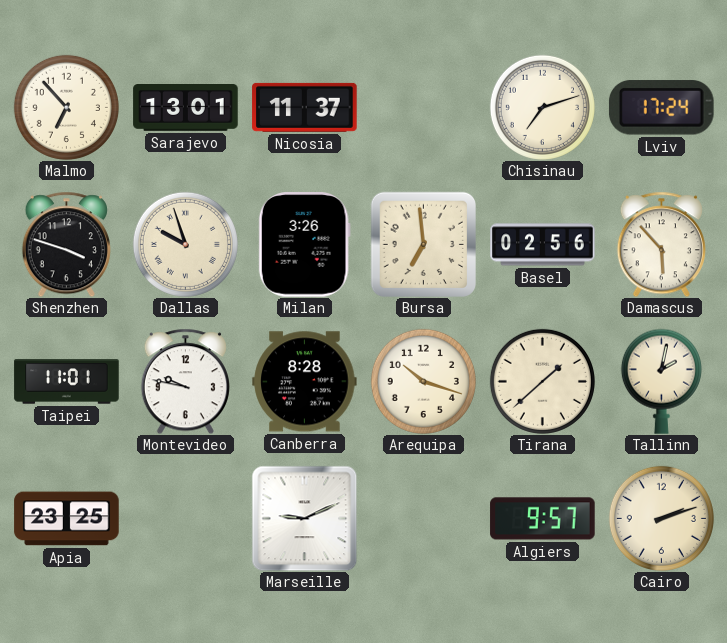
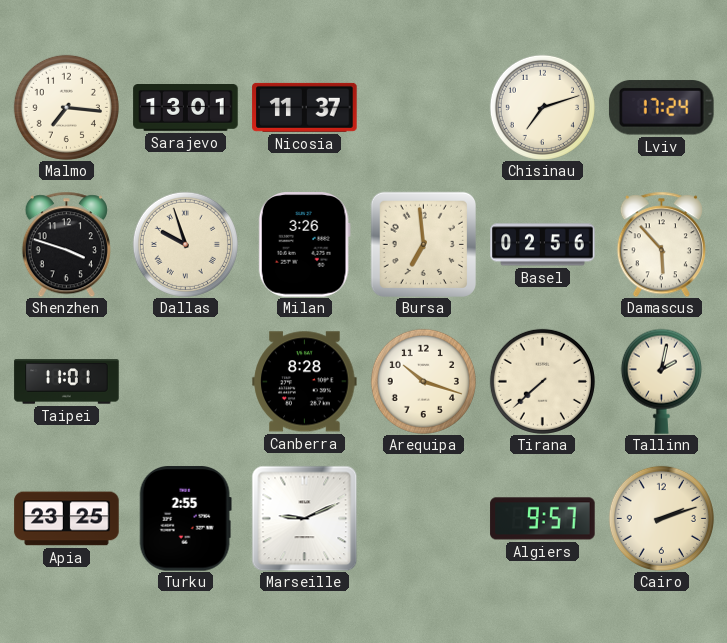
Malmo: 6:53 -> 7:16
Montevideo: 9:47 -> none
Tirana: 1:38 -> 7:38
Turku: none -> 2:55
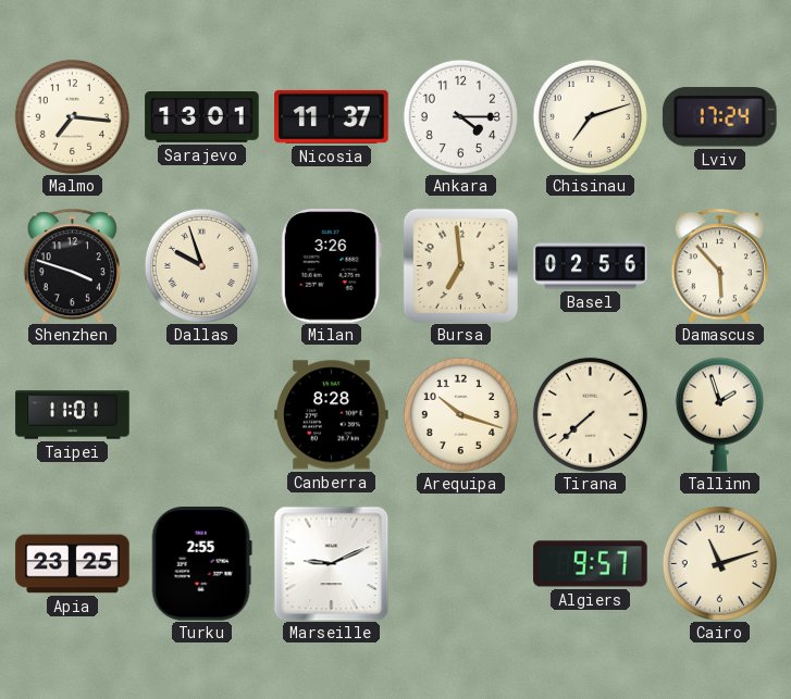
Ankara: none -> 4:15
Tallinn: 2:02 -> 1:57
Cairo: 2:12 -> 11:12
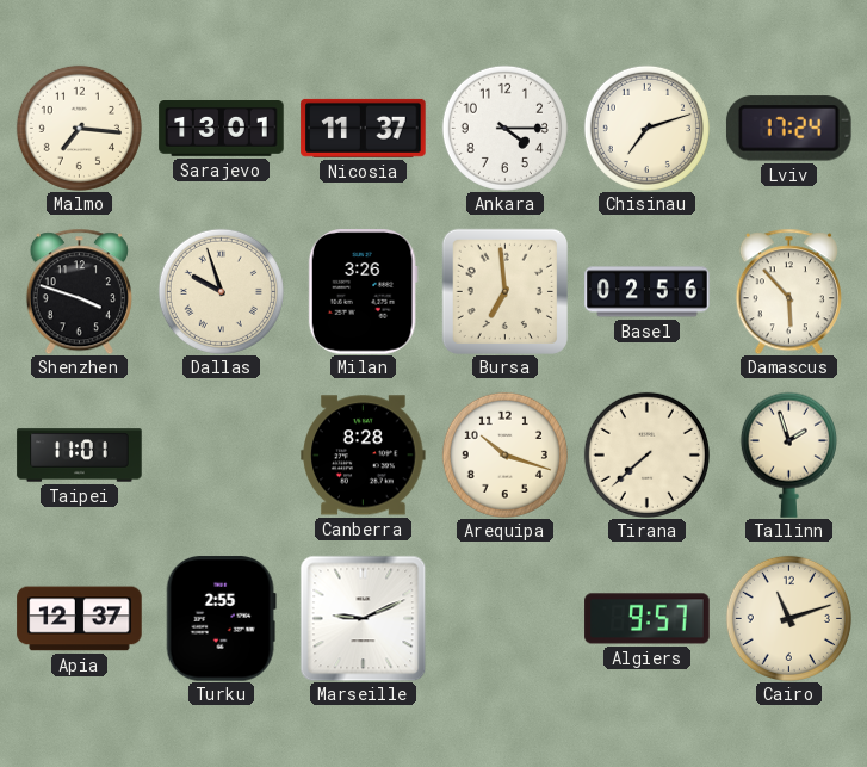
Apia: 23:25 -> 12:37
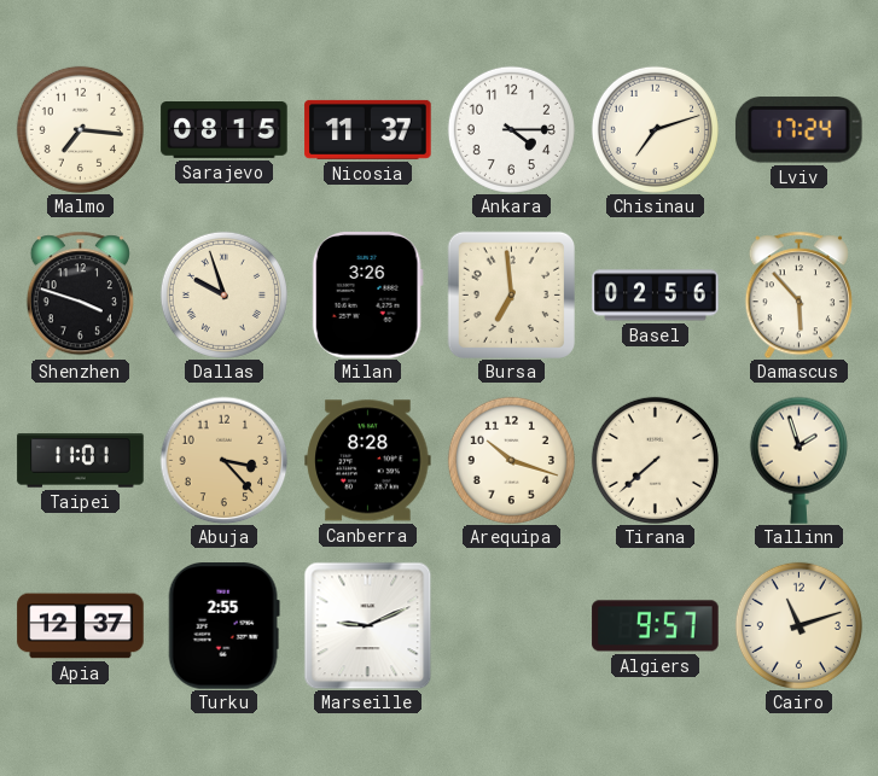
Sarajevo: 13:01 -> 08:15
Abuja: none -> 3:23
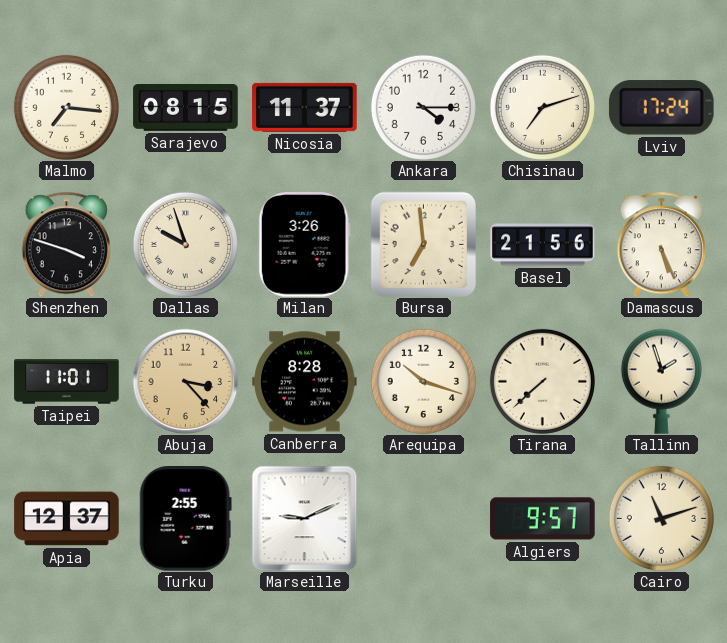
Basel: 02:56 -> 21:56
Damascus: 5:53 -> 5:26
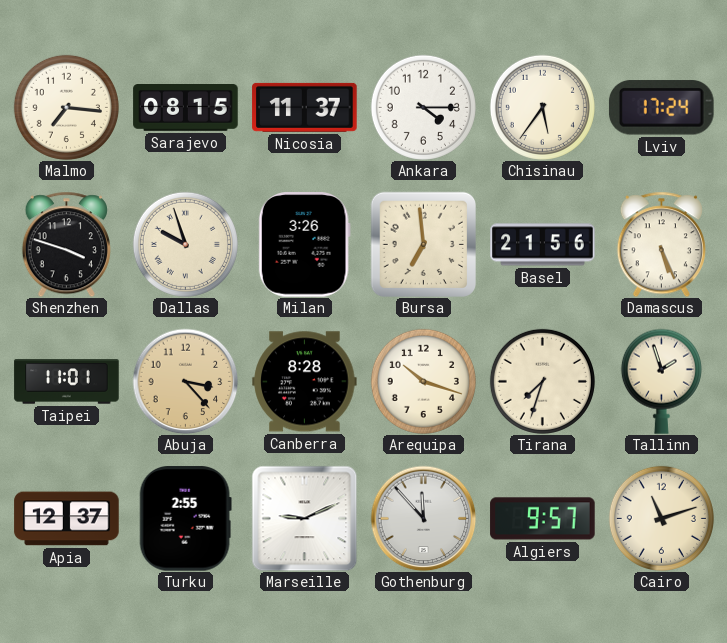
Chisinau: 7:12 -> 5:36
Tirana: 7:38 -> 7:33
Gothenburg: none -> 11:53
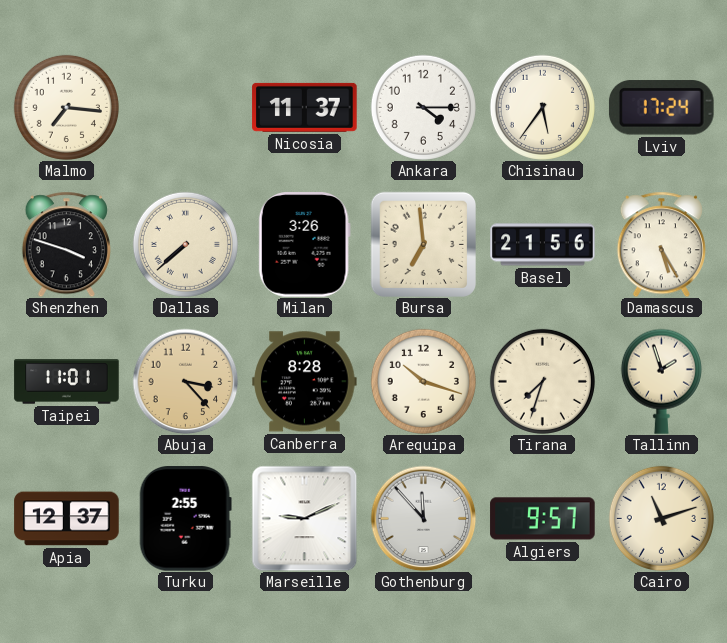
Sarajevo: 08:15 -> none
Dallas: 9:57 -> 7:38
Damascus: 5:26 -> 5:25
